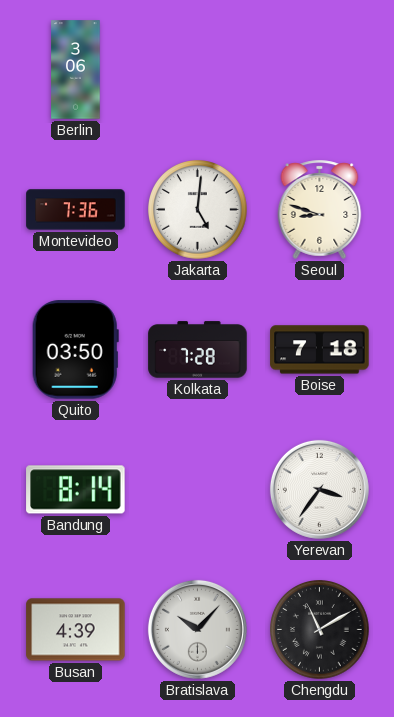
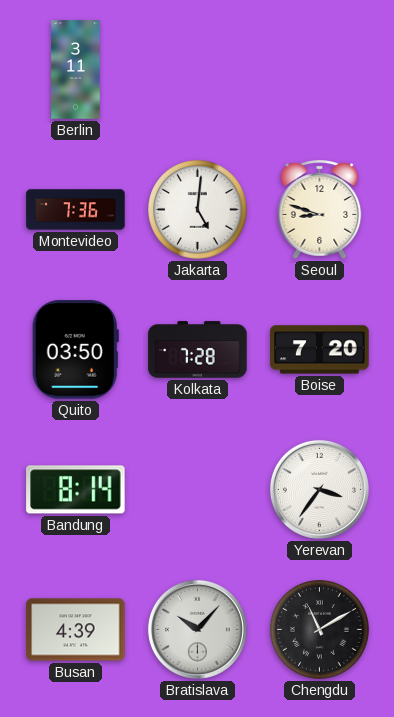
Berlin: 3:06 -> 3:11
Boise: 7:18 -> 7:20
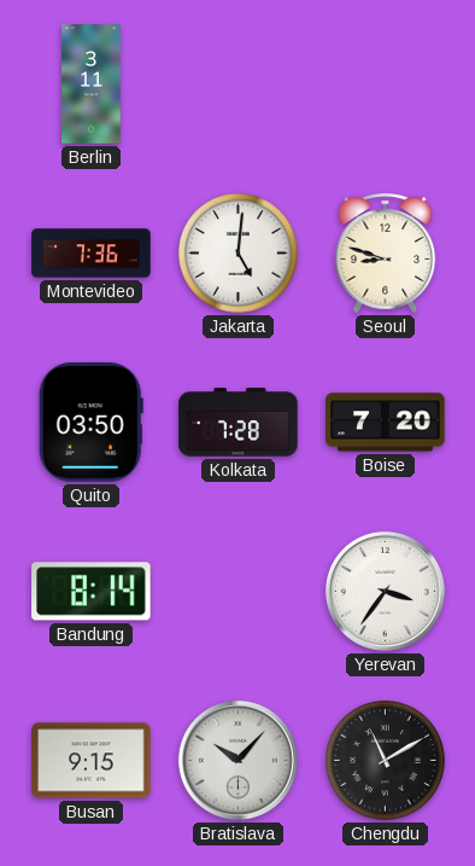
Busan: 4:39 -> 9:15
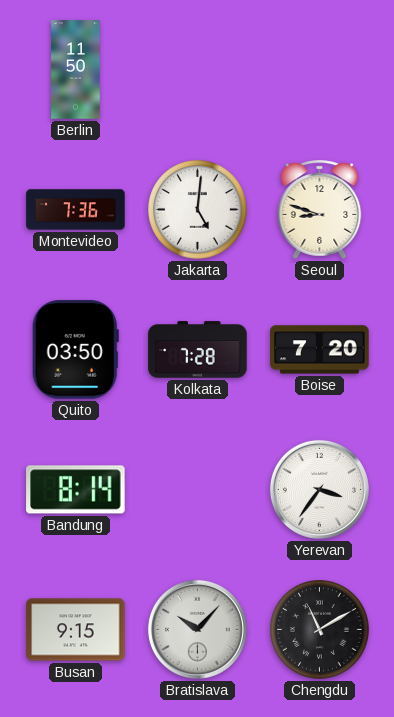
Berlin: 3:11 -> 11:50
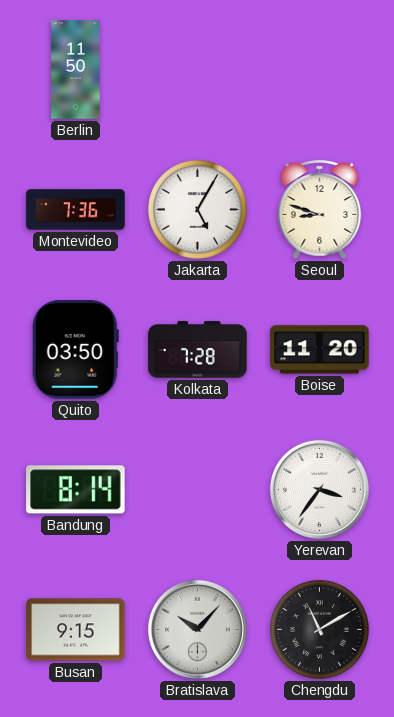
Jakarta: 5:01 -> 5:05
Boise: 7:20 -> 11:20
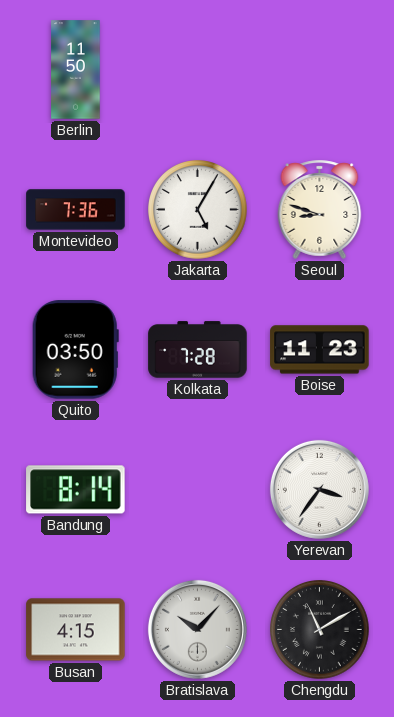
Boise: 11:20 -> 11:23
Busan: 9:15 -> 4:15
